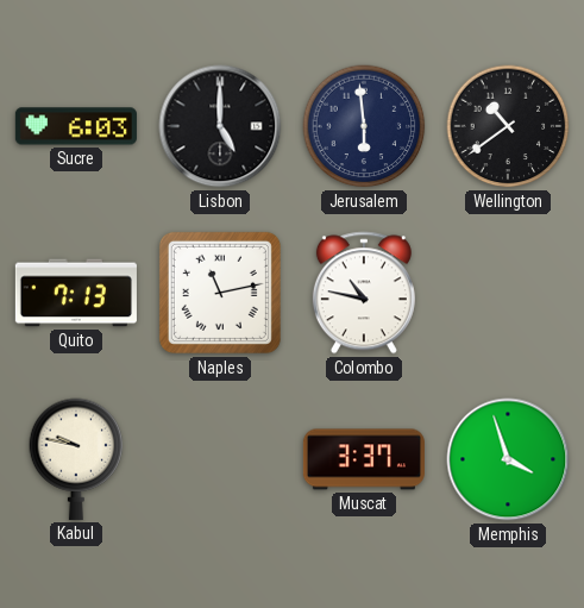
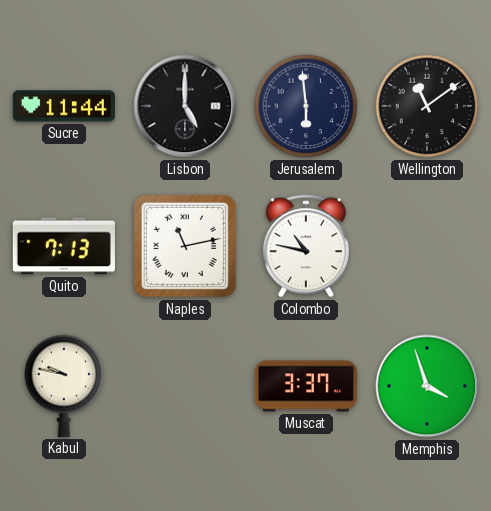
Sucre: 6:03 -> 11:44
Wellington: 10:39 -> 11:09
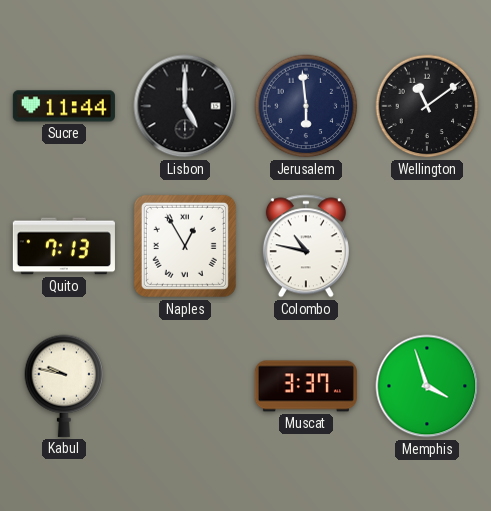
Naples: 11:13 -> 12:55
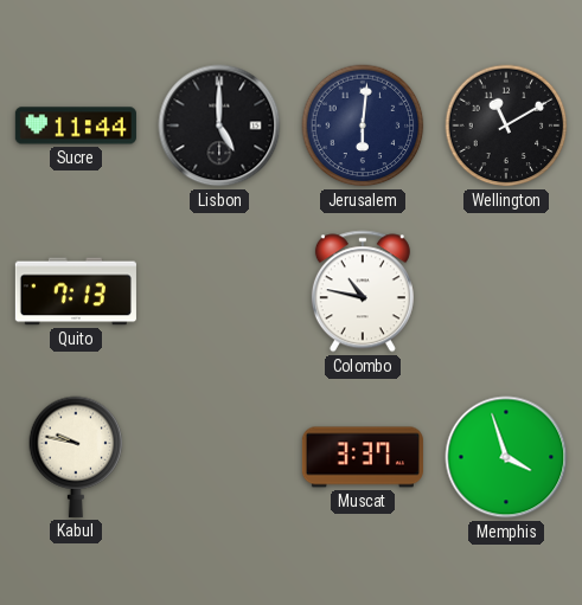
Jerusalem: 5:59 -> 6:01
Wellington: 11:09 -> 11:10
Naples: 12:55 -> none
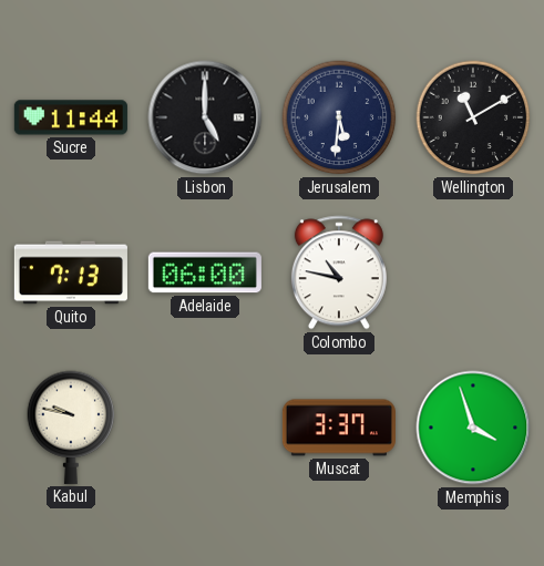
Jerusalem: 6:01 -> 5:31
Adelaide: none -> 06:00
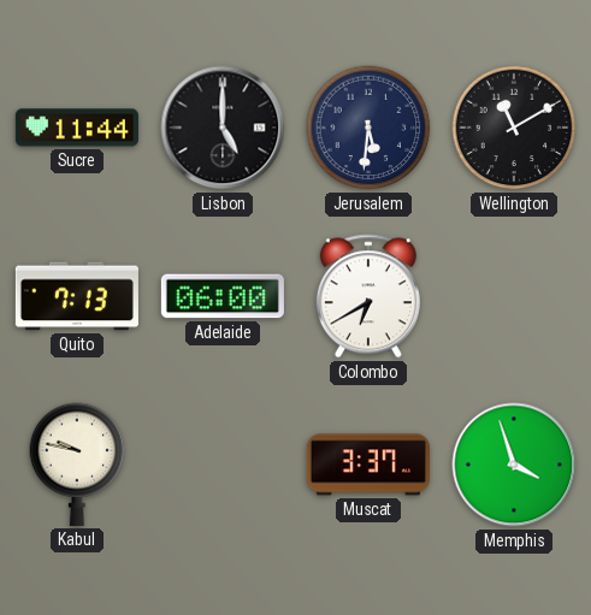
Colombo: 10:47 -> 6:40
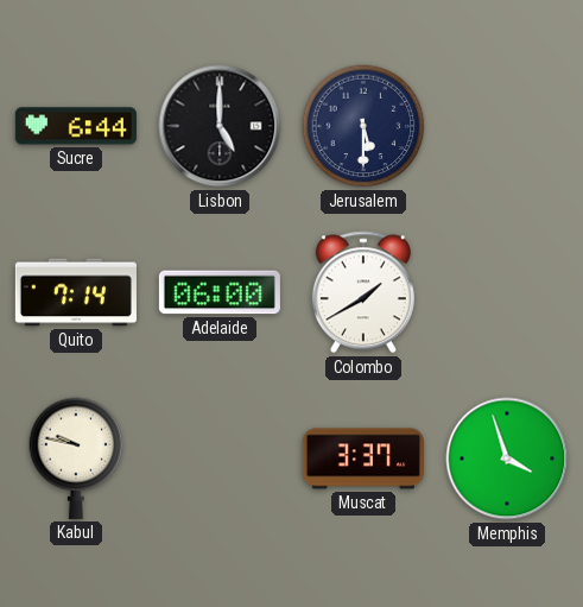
Sucre: 11:44 -> 6:44
Jerusalem: 5:31 -> 5:30
Wellington: 11:10 -> none
Quito: 7:13 -> 7:14
Colombo: 6:40 -> 1:40
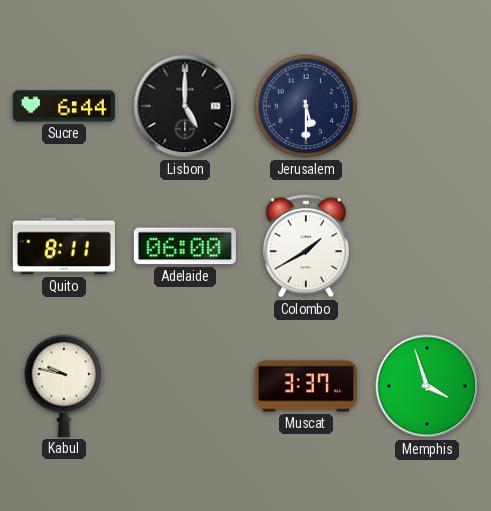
Quito: 7:14 -> 8:11
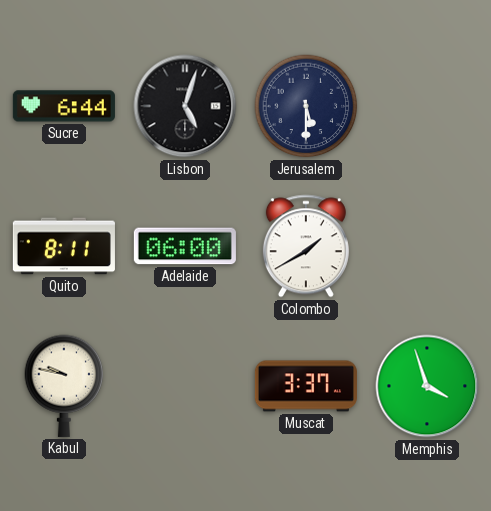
Lisbon: 5:00 -> 5:03
